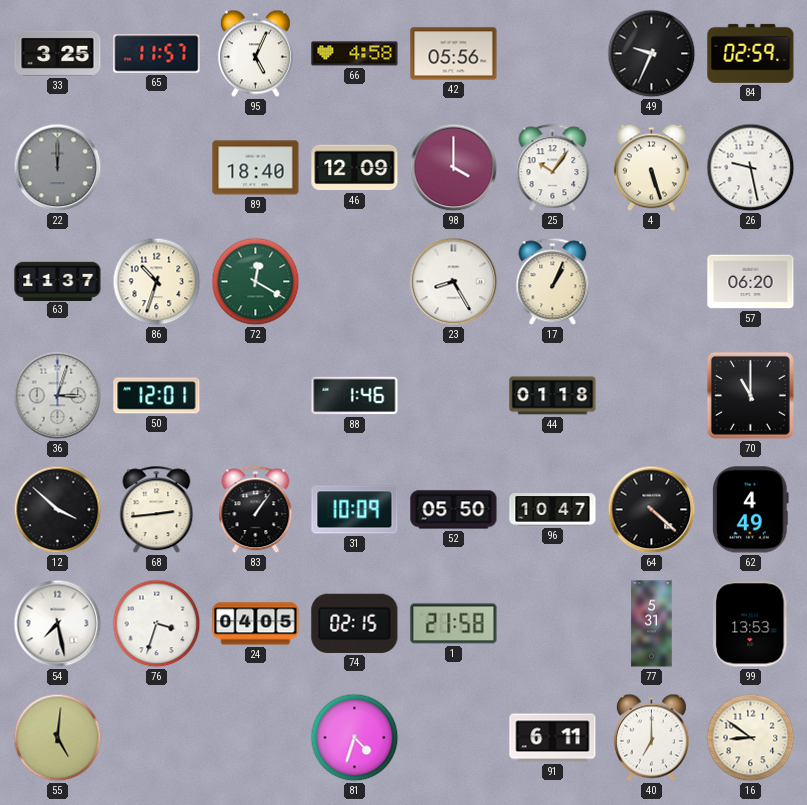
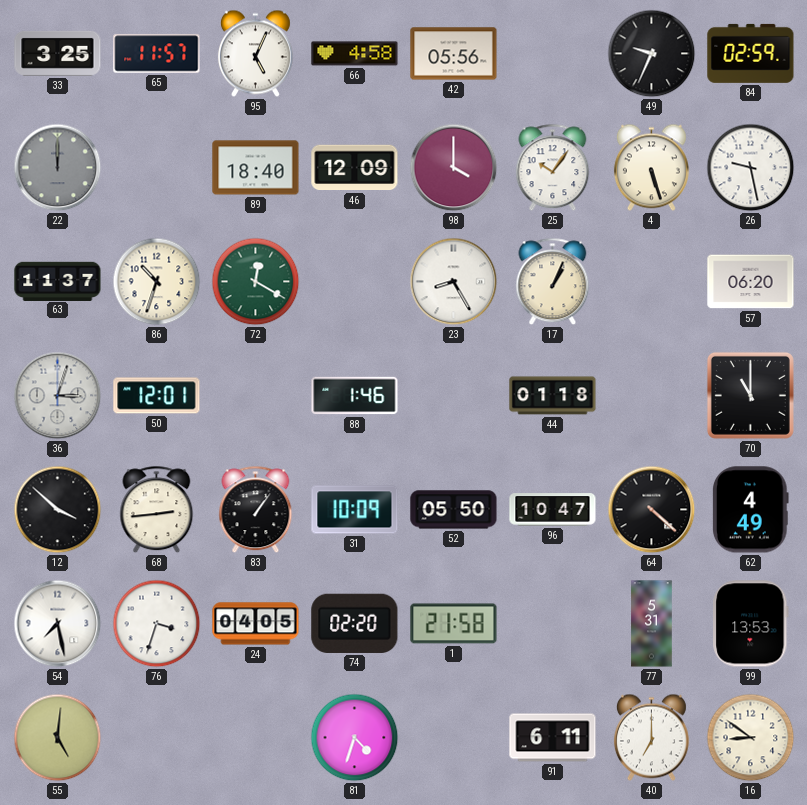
74: 02:15 -> 02:20
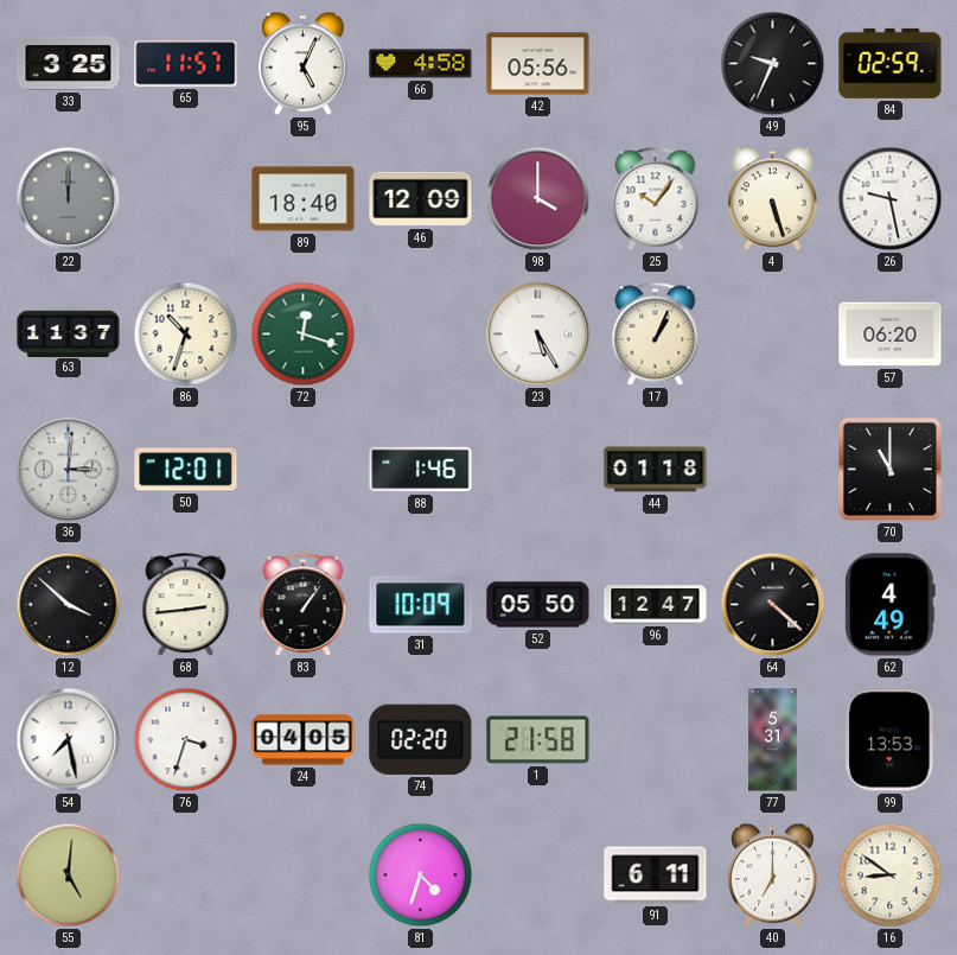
72: 12:20 -> 12:18
23: 8:25 -> 5:25
36: 3:03 -> 3:01
96: 10:47 -> 12:47
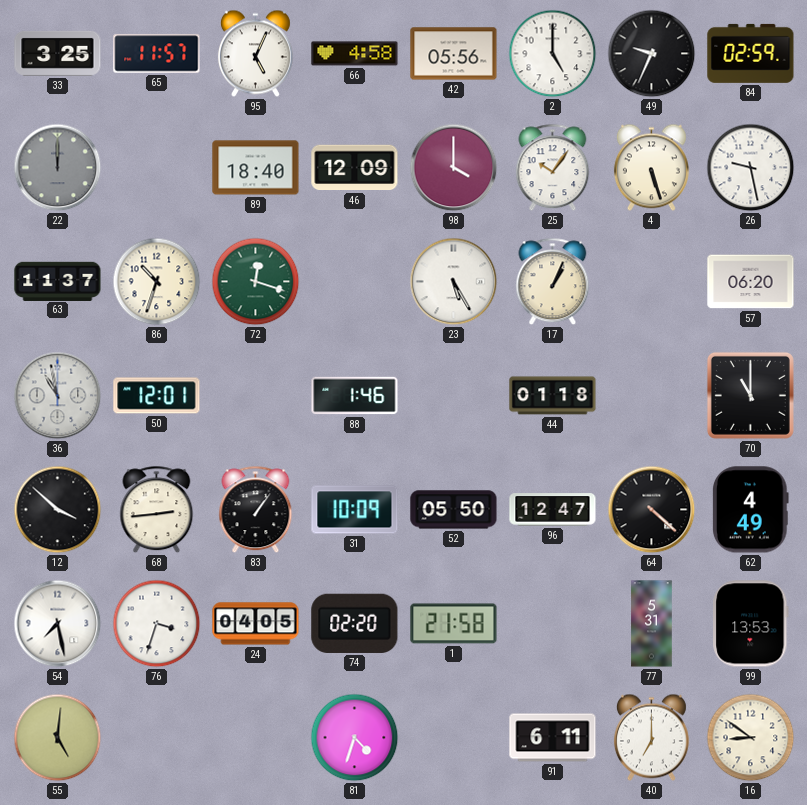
2: none -> 5:00
36: 3:01 -> 10:58
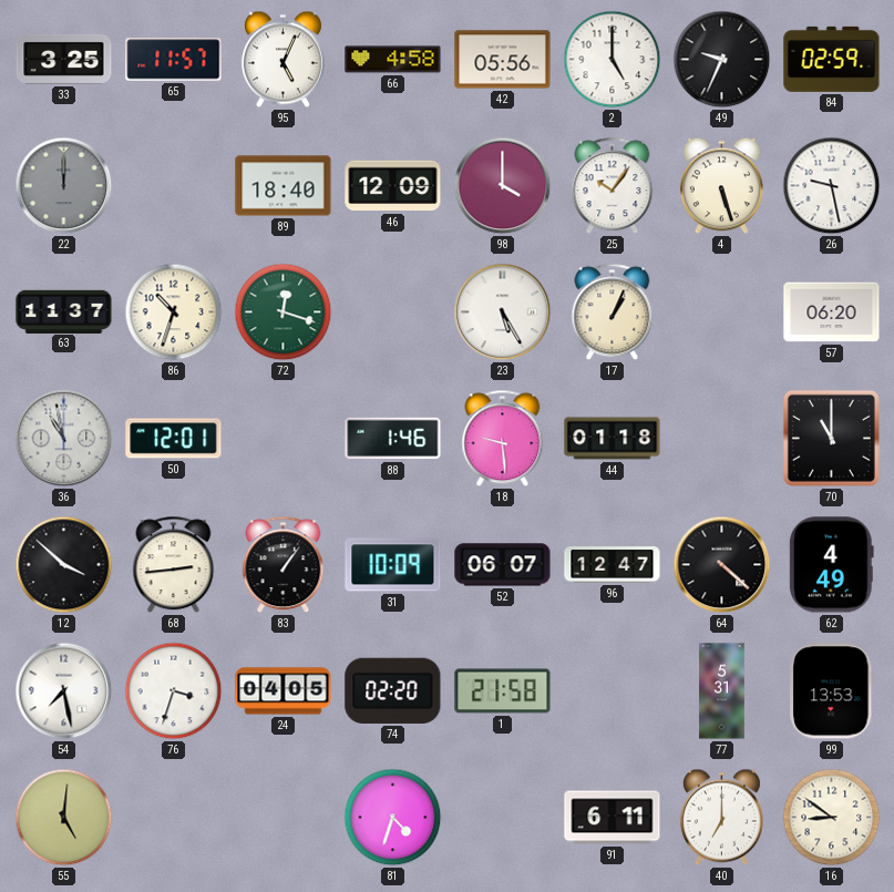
18: none -> 9:29
52: 05:50 -> 06:07
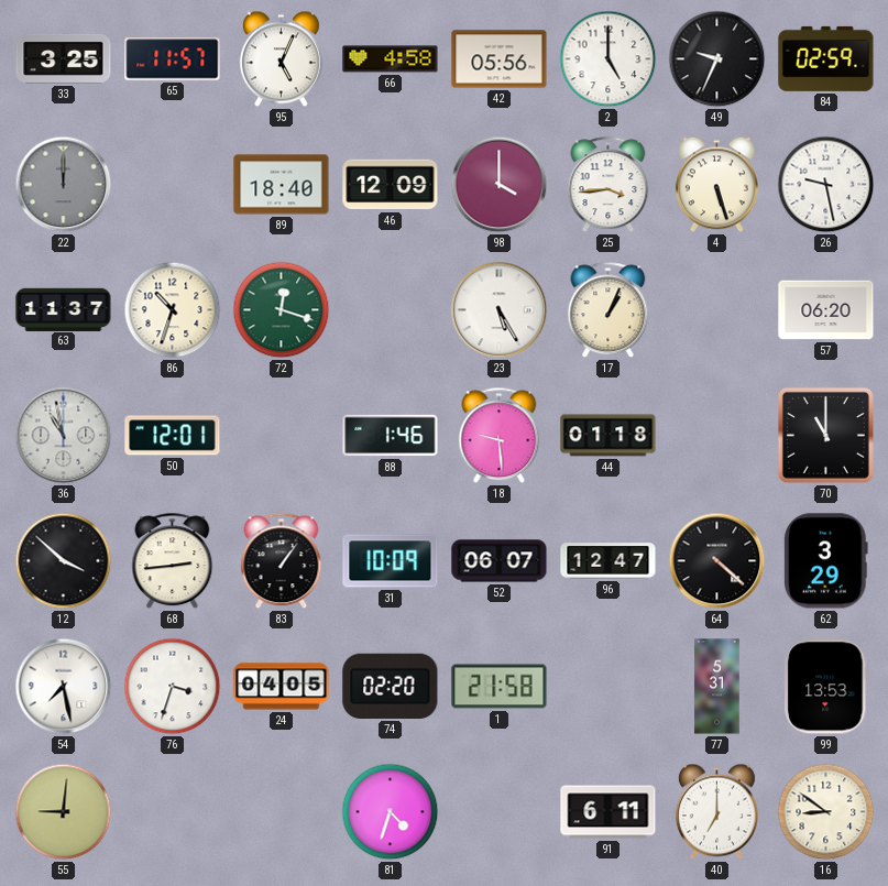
25: 10:06 -> 3:44
62: 4:49 -> 3:29
55: 5:01 -> 9:01
